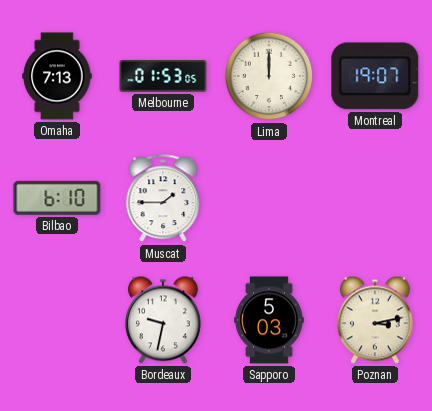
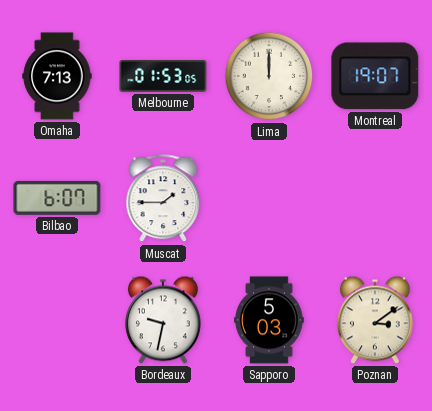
Bilbao: 6:10 -> 6:07
Poznan: 3:13 -> 3:09
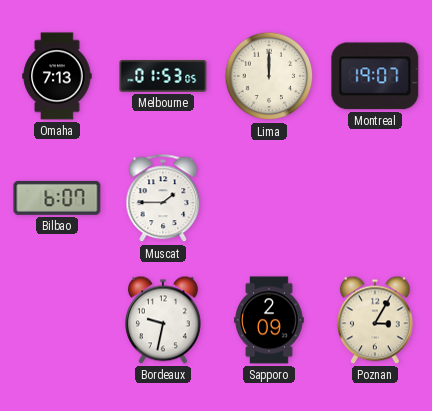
Sapporo: 5:03 -> 2:09
Poznan: 3:09 -> 3:05
